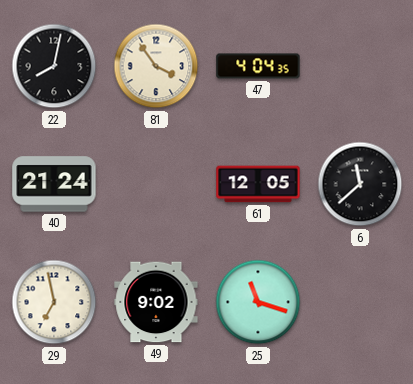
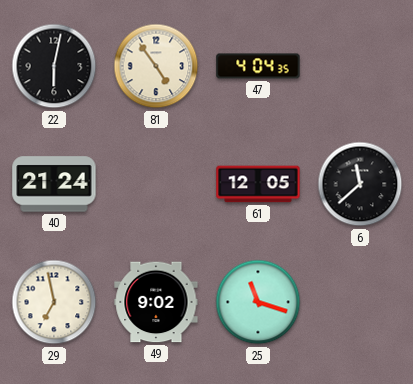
22: 8:02 -> 6:02
81: 3:54 -> 4:54
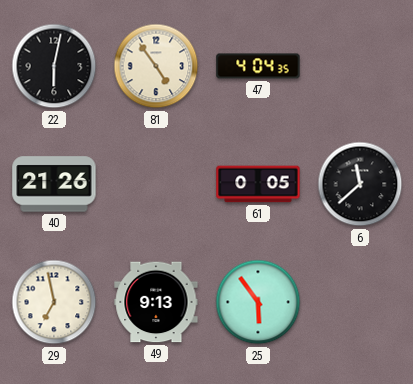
40: 21:24 -> 21:26
61: 12:05 -> 0:05
49: 9:02 -> 9:13
25: 11:18 -> 5:54
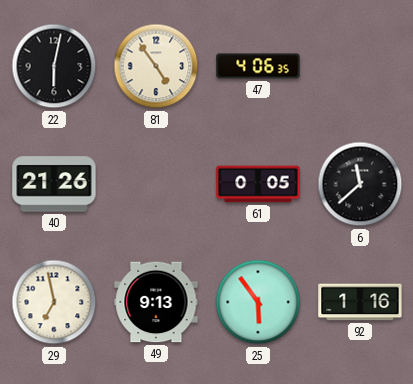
47: 4:04 -> 4:06
92: none -> 1:16
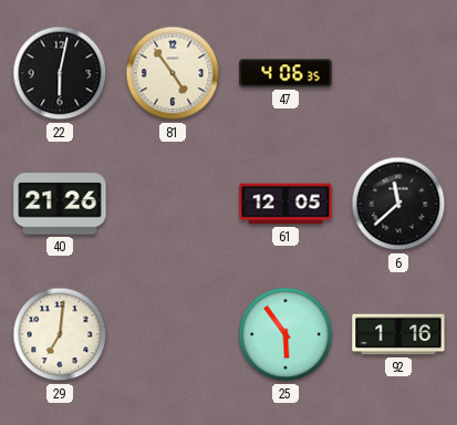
61: 0:05 -> 12:05
29: 6:58 -> 7:01
49: 9:13 -> none
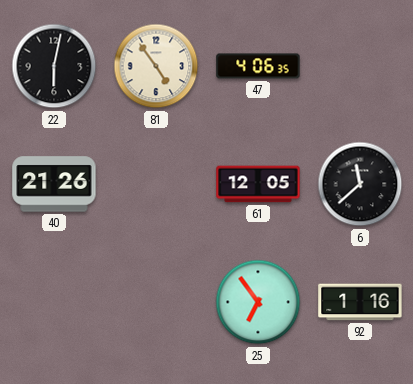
29: 7:01 -> none
25: 5:54 -> 6:54
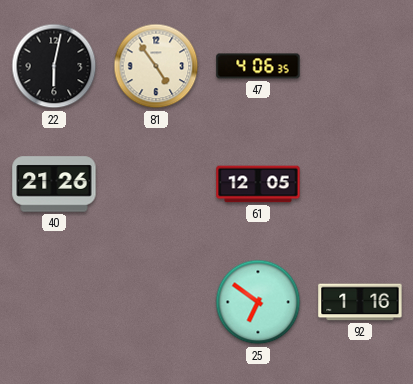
6: 11:38 -> none
25: 6:54 -> 6:51
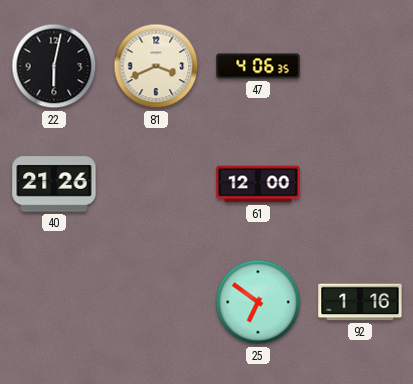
81: 4:54 -> 3:41
61: 12:05 -> 12:00
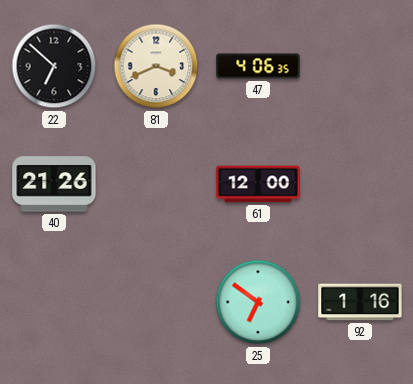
22: 6:02 -> 6:52
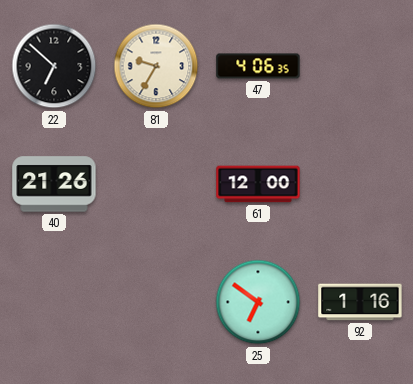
81: 3:41 -> 9:35
